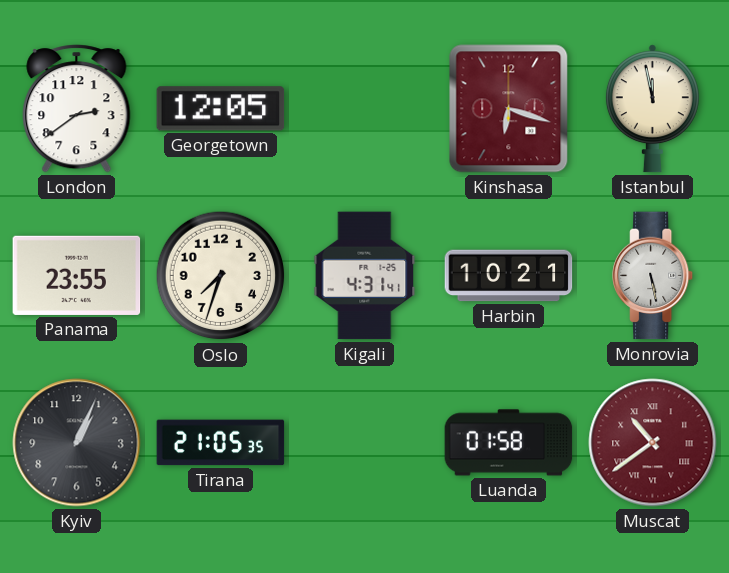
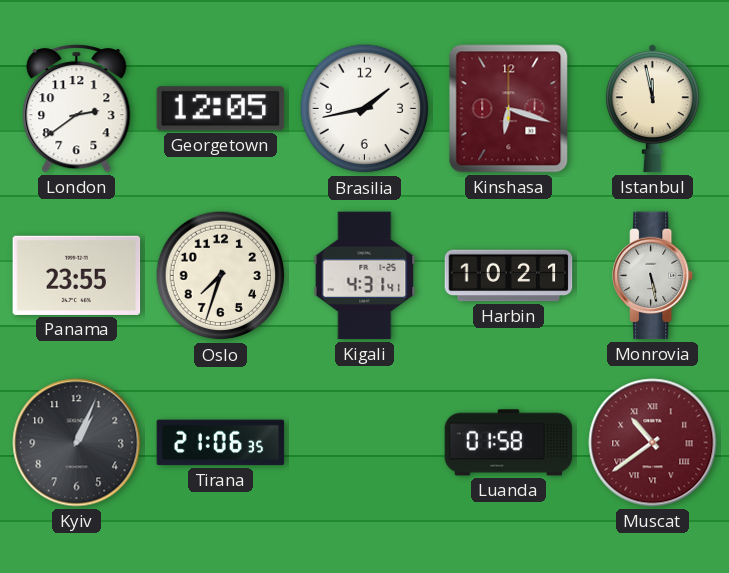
Brasilia: none -> 1:43
Tirana: 21:05 -> 21:06
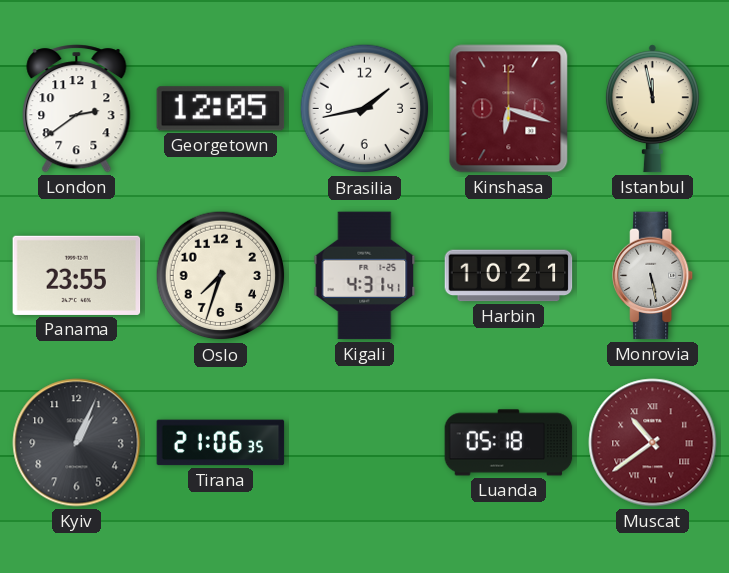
Luanda: 01:58 -> 05:18
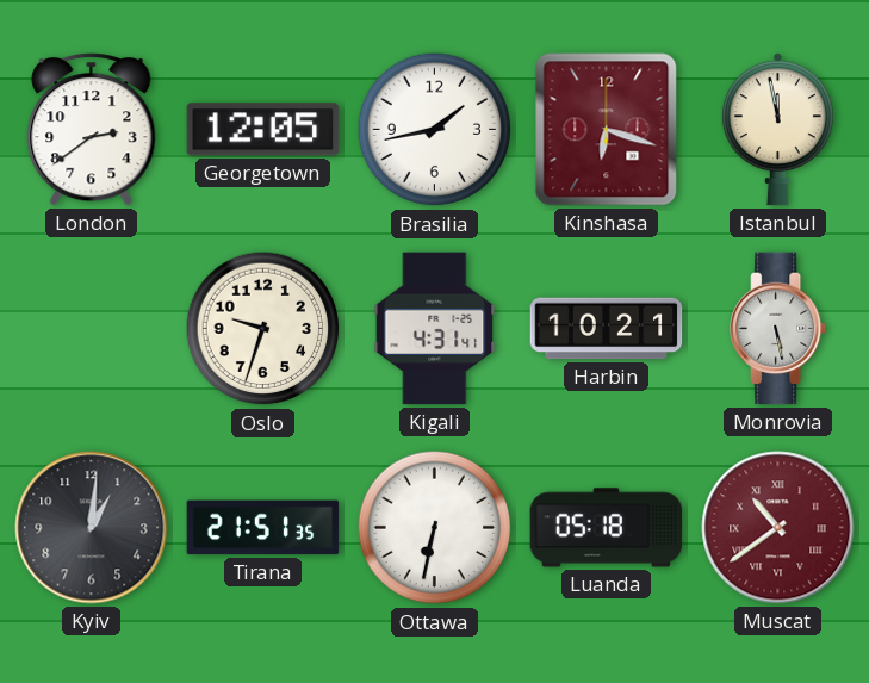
Panama: 23:55 -> none
Oslo: 7:33 -> 9:33
Kyiv: 1:04 -> 1:01
Tirana: 21:06 -> 21:51
Ottawa: none -> 6:32
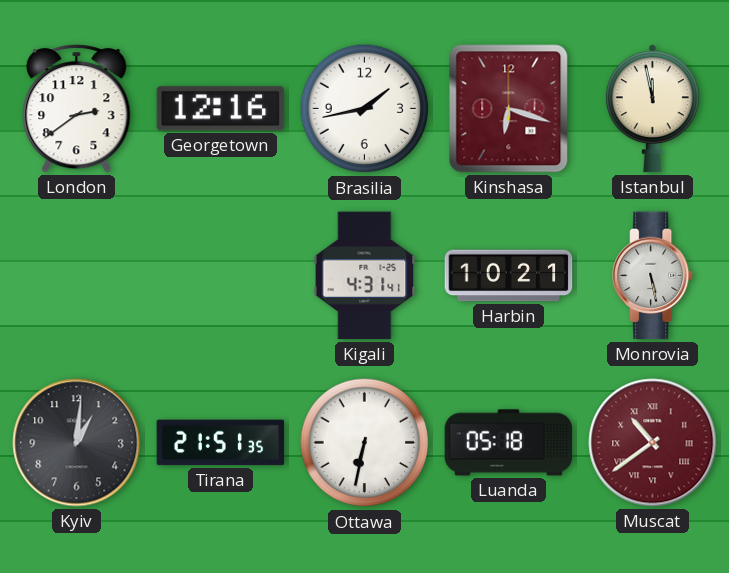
Georgetown: 12:05 -> 12:16
Oslo: 9:33 -> none
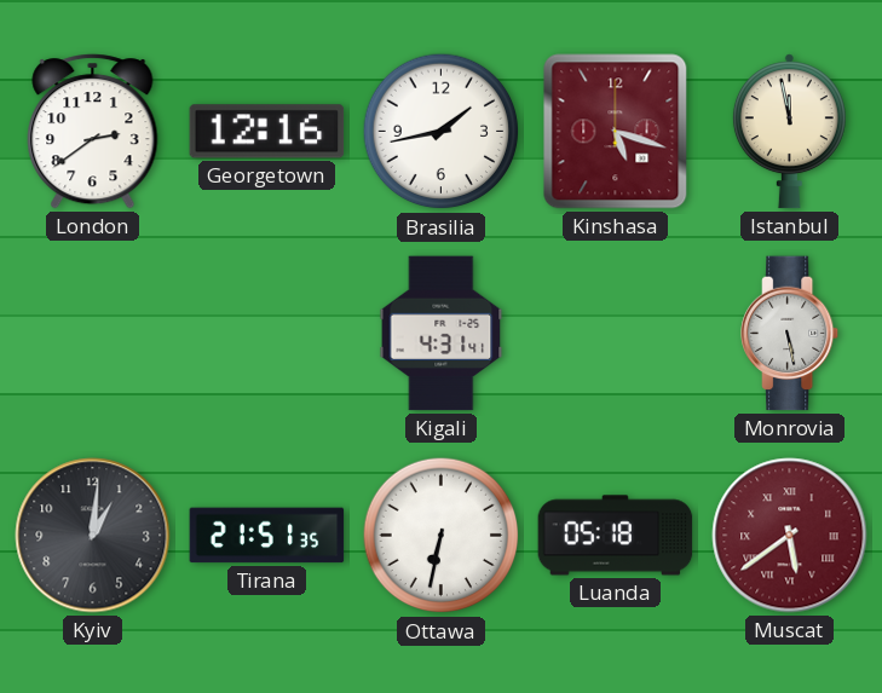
Kinshasa: 6:18 -> 5:18
Harbin: 10:21 -> none
Muscat: 10:39 -> 5:39
